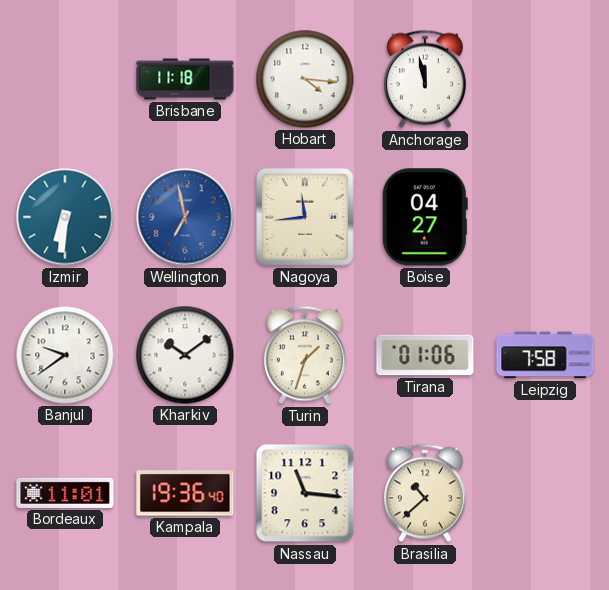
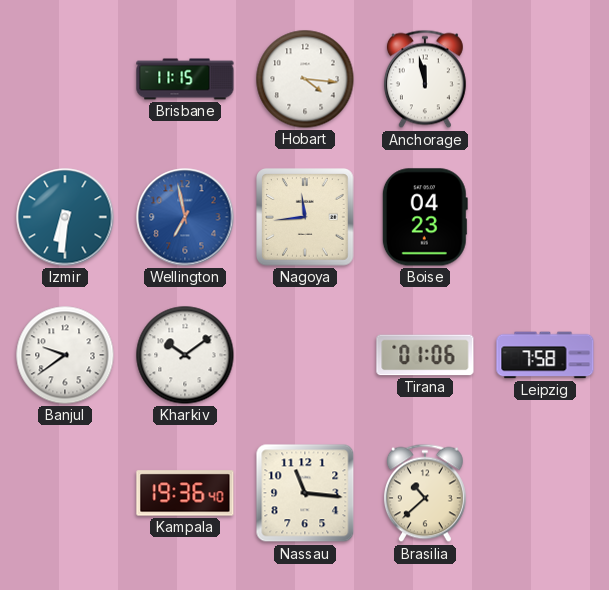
Brisbane: 11:18 -> 11:15
Boise: 04:27 -> 04:23
Turin: 1:33 -> none
Bordeaux: 11:01 -> none
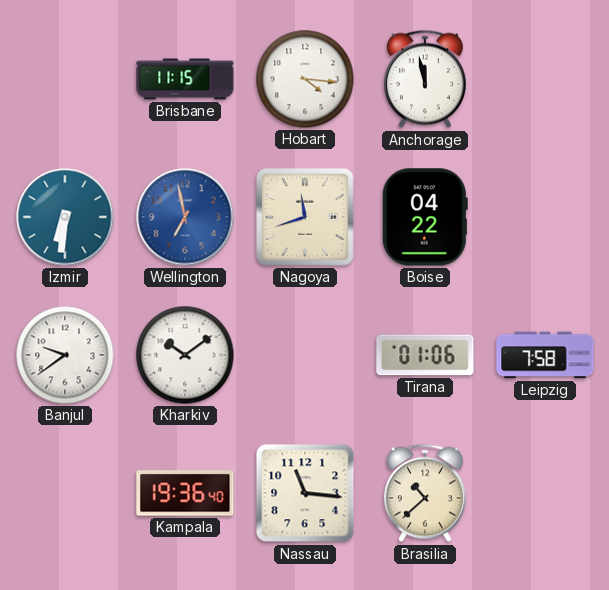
Nagoya: 11:44 -> 11:42
Boise: 04:23 -> 04:22
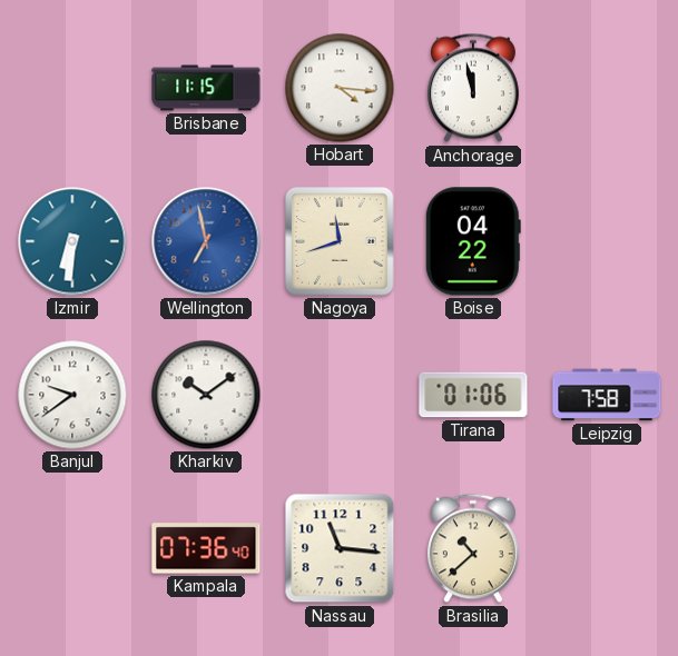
Kampala: 19:36 -> 07:36
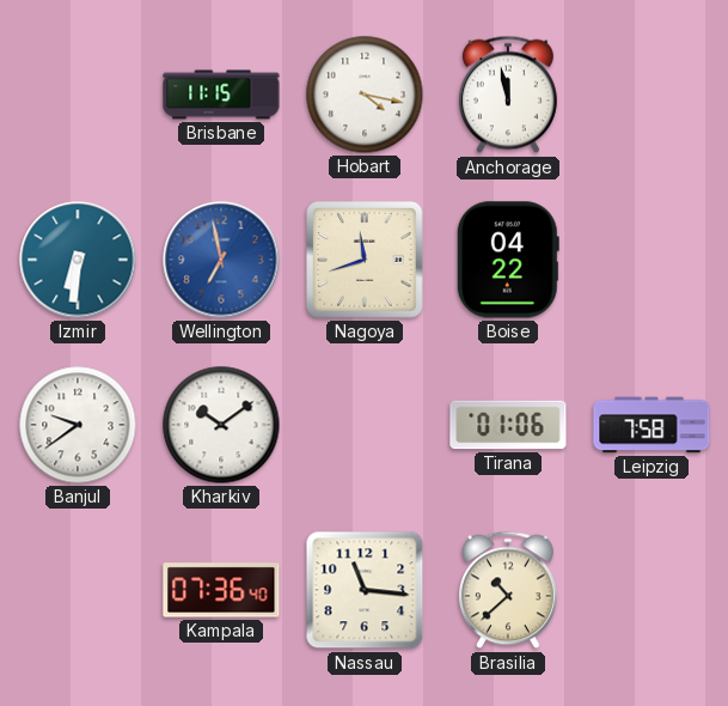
Hobart: 4:16 -> 4:17
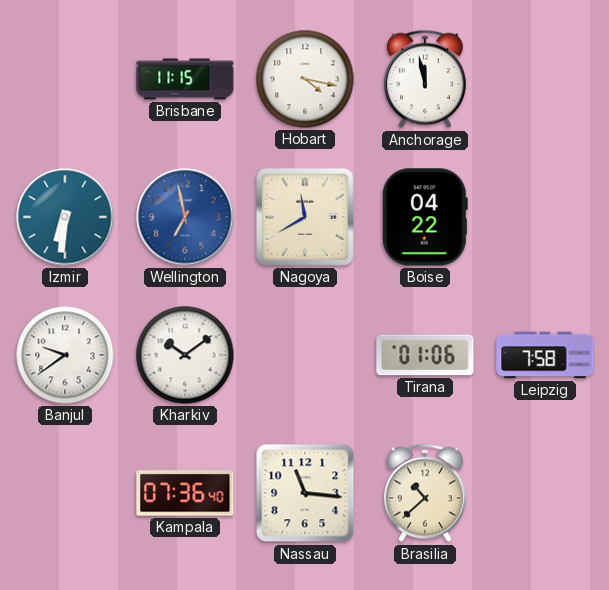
Nagoya: 11:42 -> 11:40
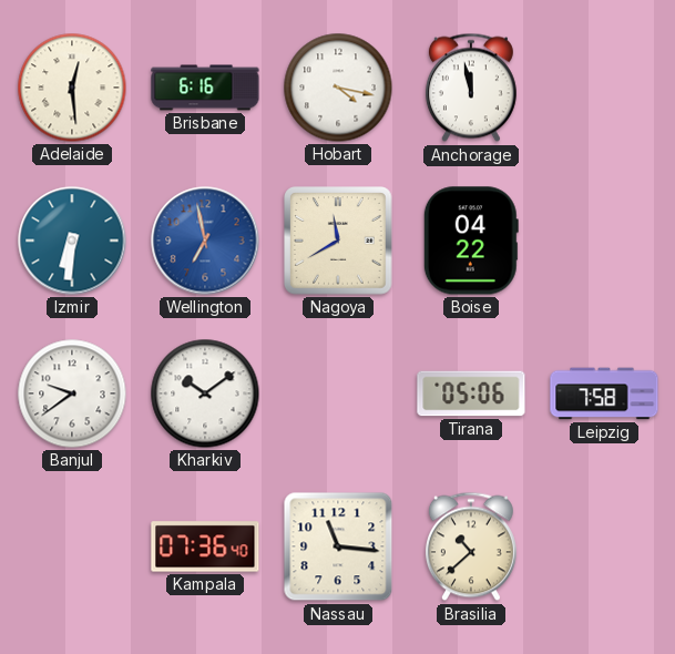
Adelaide: none -> 12:29
Brisbane: 11:15 -> 6:16
Tirana: 01:06 -> 05:06
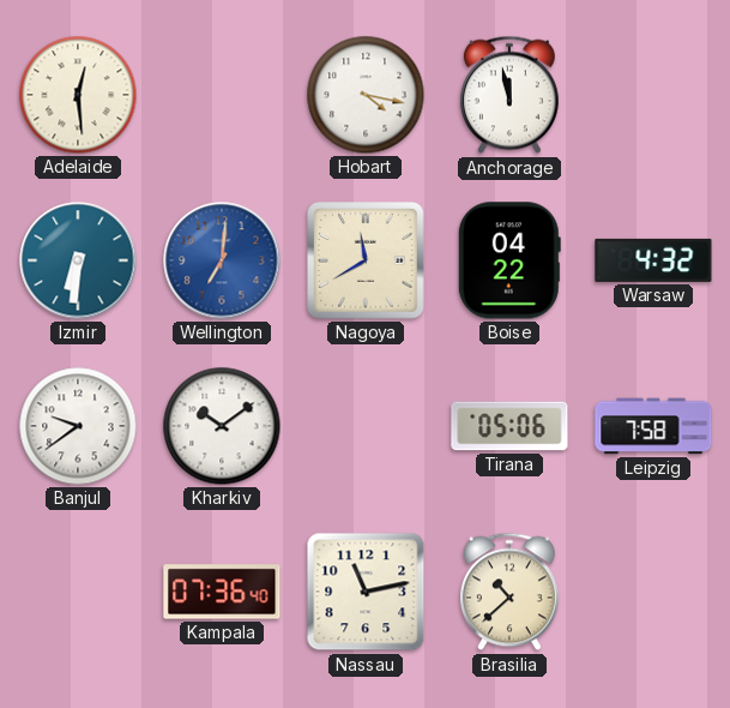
Brisbane: 6:16 -> none
Wellington: 6:58 -> 7:01
Warsaw: none -> 4:32
Nassau: 11:16 -> 11:13
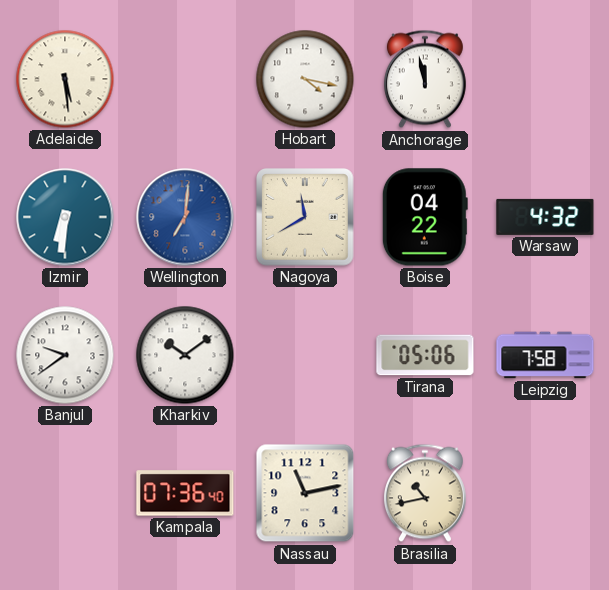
Adelaide: 12:29 -> 5:29
Brasilia: 10:38 -> 10:43
